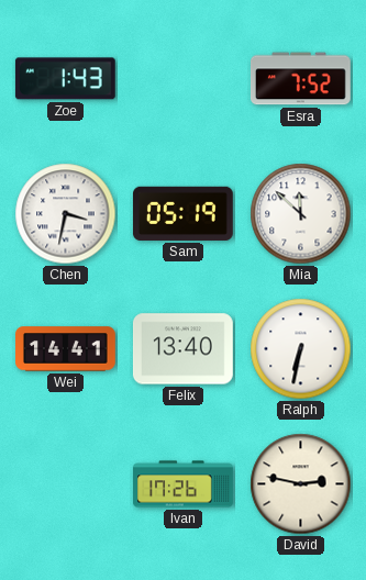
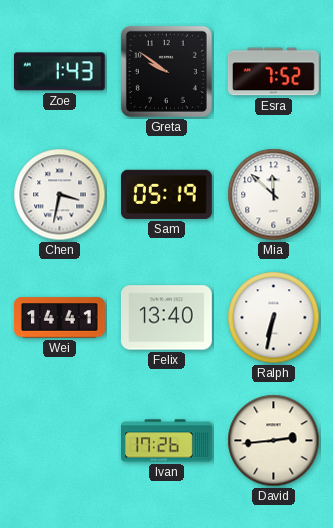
Greta: none -> 9:51
David: 2:47 -> 2:44
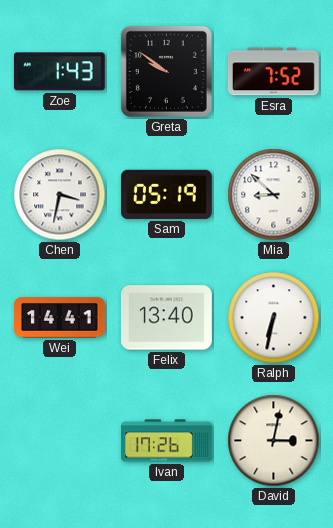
Mia: 11:52 -> 8:52
David: 2:44 -> 3:02
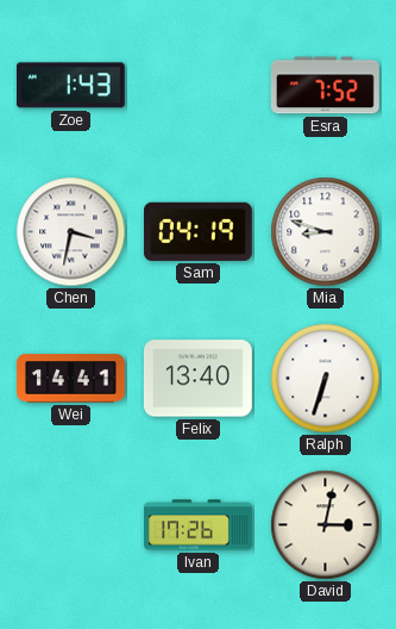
Greta: 9:51 -> none
Sam: 05:19 -> 04:19
Mia: 8:52 -> 8:48
Ralph: 6:32 -> 6:33
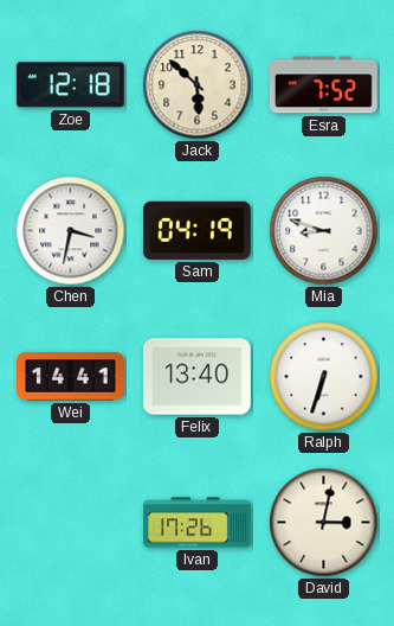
Zoe: 1:43 -> 12:18
Jack: none -> 5:52
